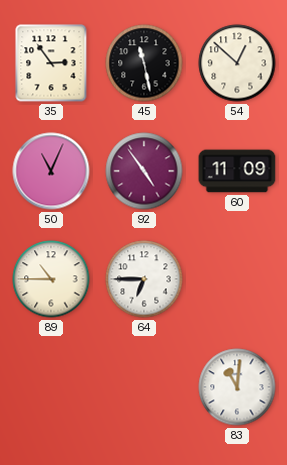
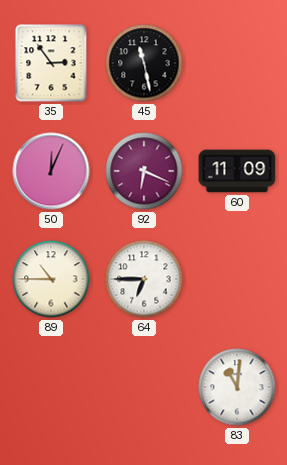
54: 12:52 -> none
50: 11:04 -> 12:04
92: 4:54 -> 6:19
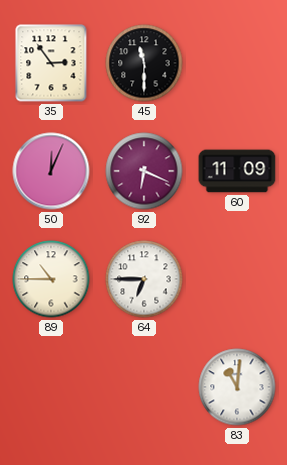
45: 11:28 -> 11:30
